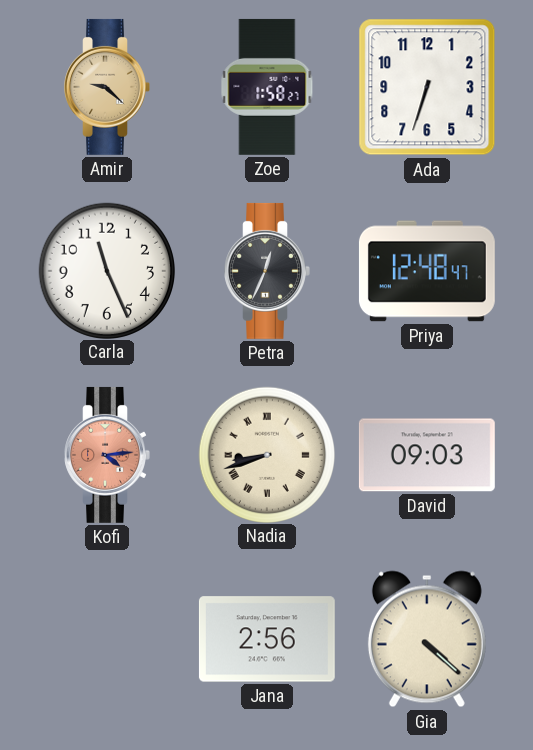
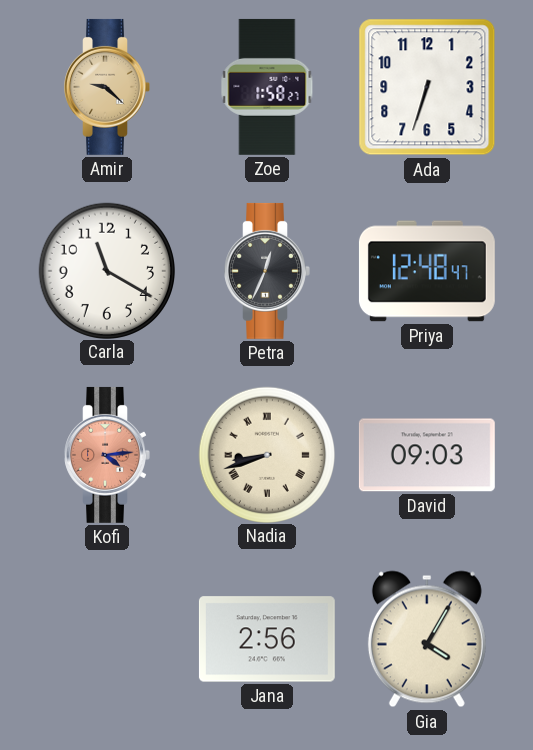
Carla: 11:26 -> 11:20
Gia: 4:22 -> 4:05
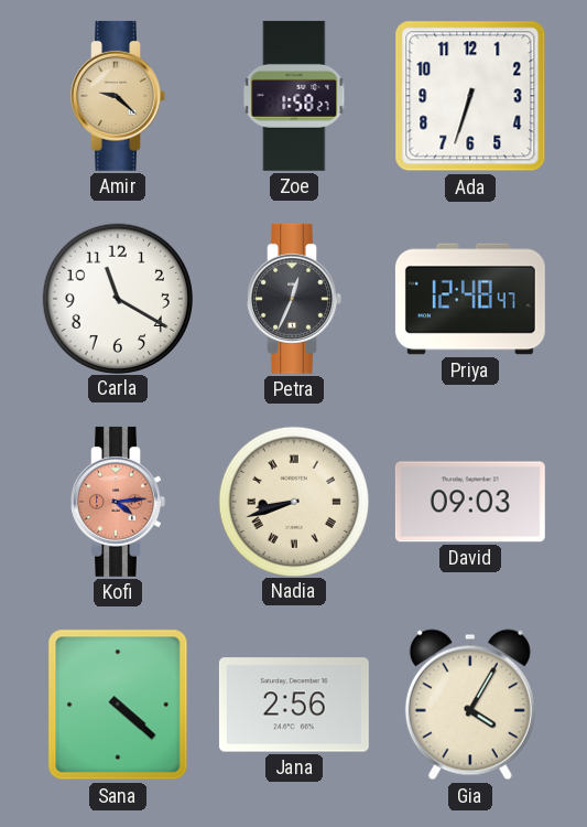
Sana: none -> 4:22
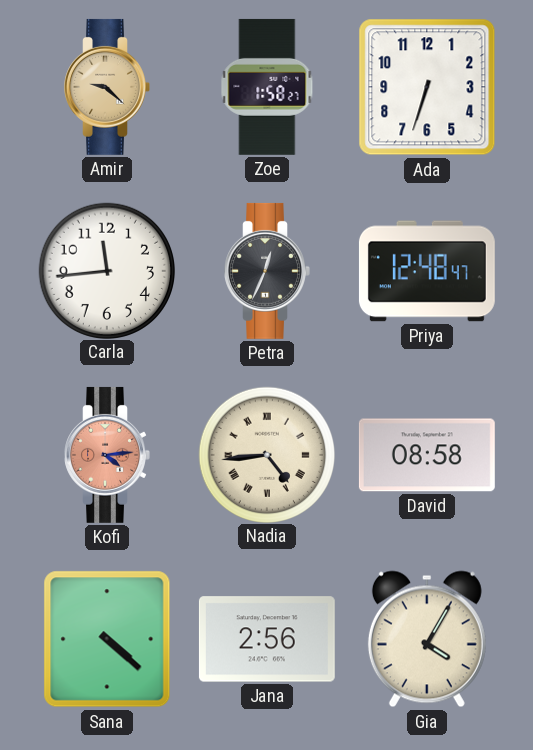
Carla: 11:20 -> 11:44
Nadia: 8:42 -> 4:44
David: 09:03 -> 08:58
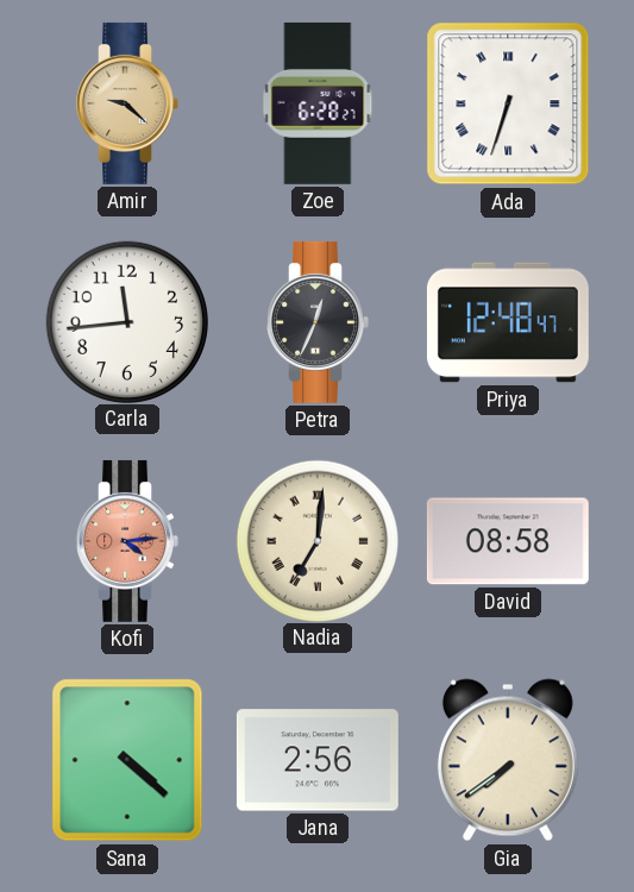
Zoe: 1:58 -> 6:28
Ada numerals: Arabic -> Roman
Nadia: 4:44 -> 7:01
Gia: 4:05 -> 7:39
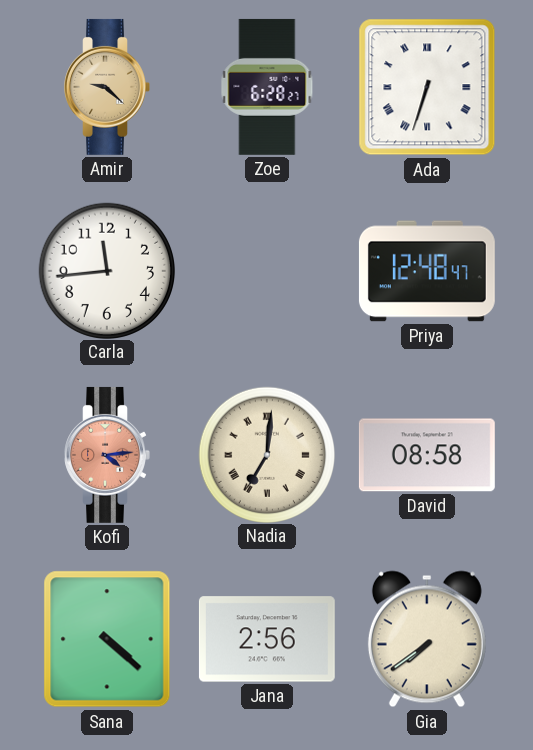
Petra: 12:34 -> none
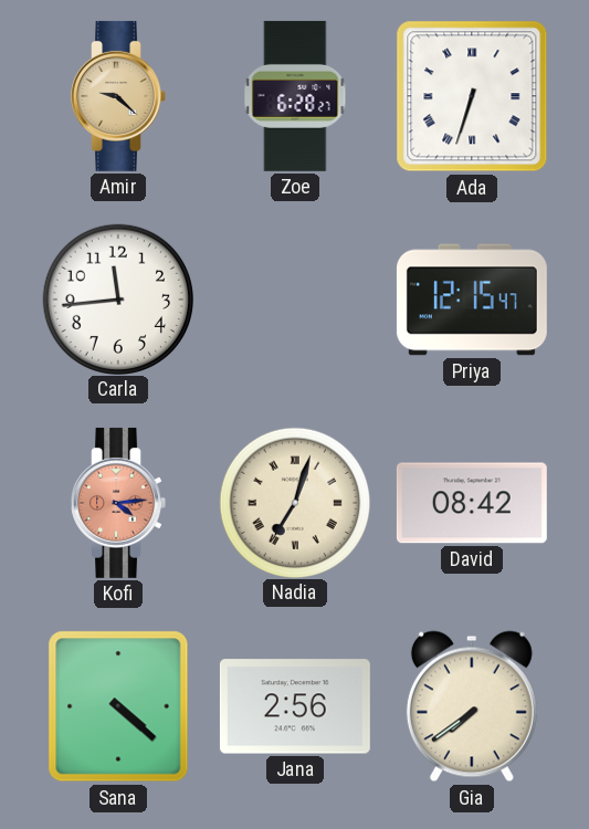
Priya: 12:48 -> 12:15
Nadia: 7:01 -> 7:03
David: 08:58 -> 08:42
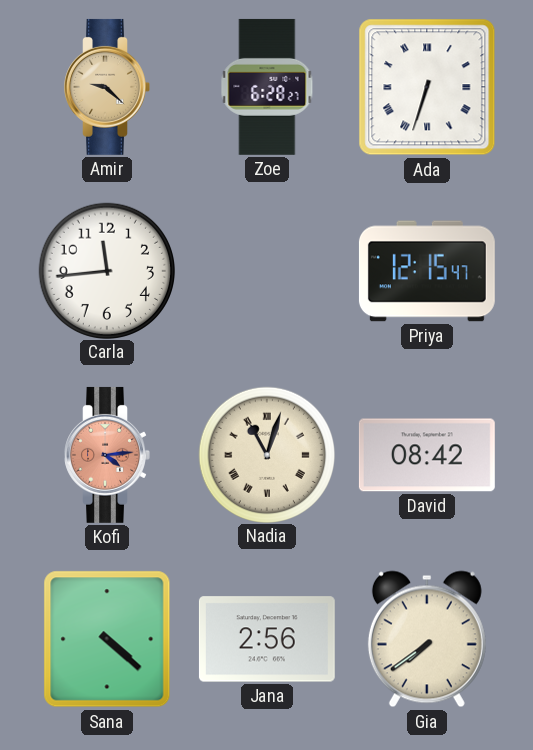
Nadia: 7:03 -> 11:03
